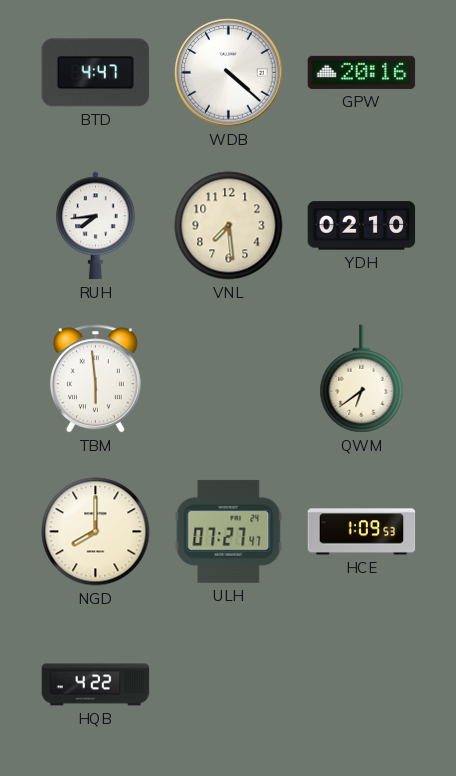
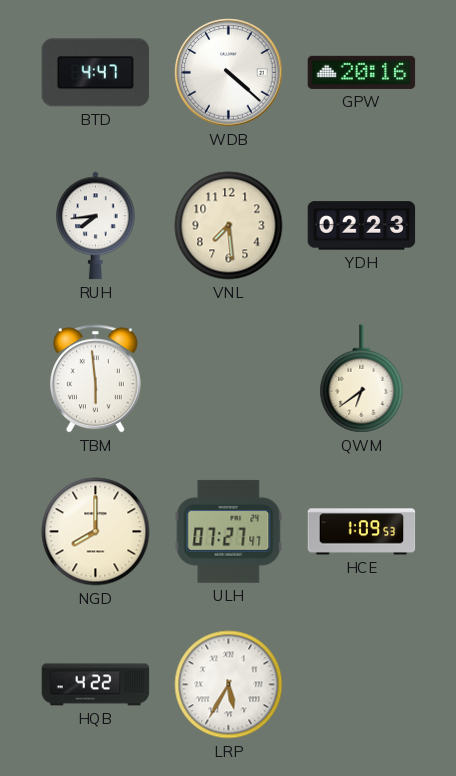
YDH: 02:10 -> 02:23
LRP: none -> 5:35
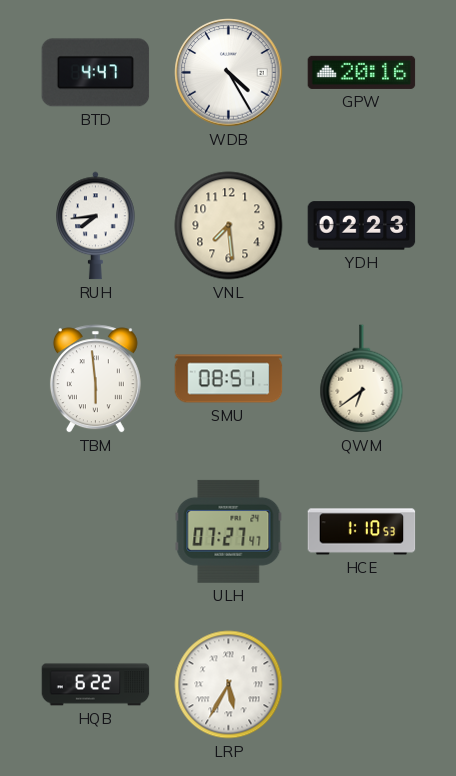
WDB: 4:22 -> 4:25
SMU: none -> 08:51
NGD: 8:00 -> none
HCE: 1:09 -> 1:10
HQB: 4:22 -> 6:22
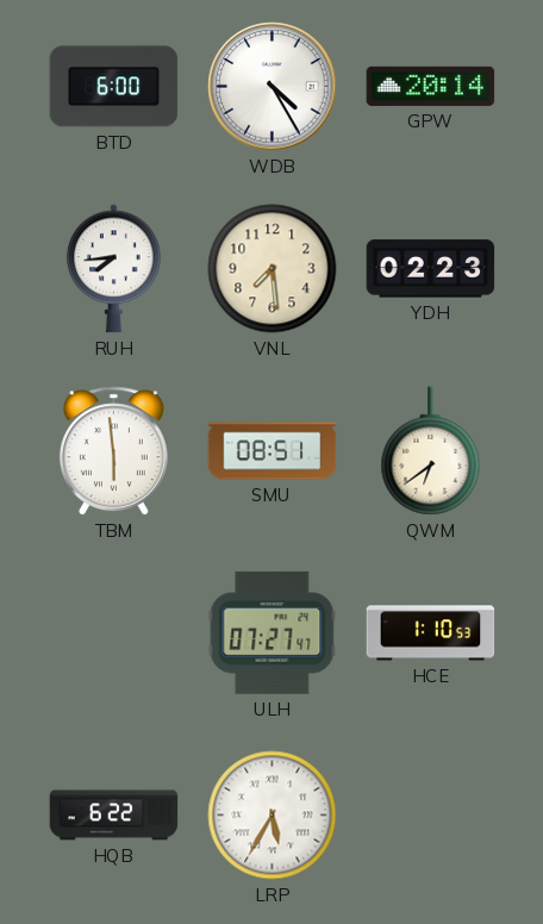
BTD: 4:47 -> 6:00
GPW: 20:16 -> 20:14
